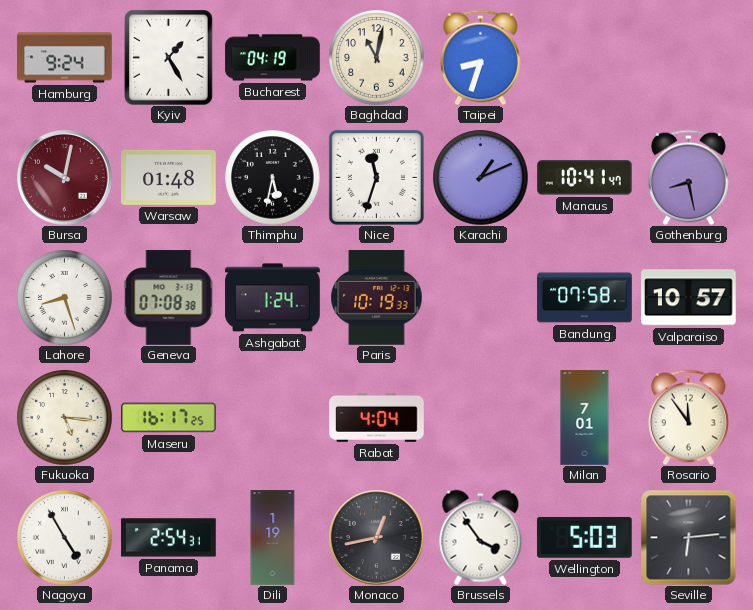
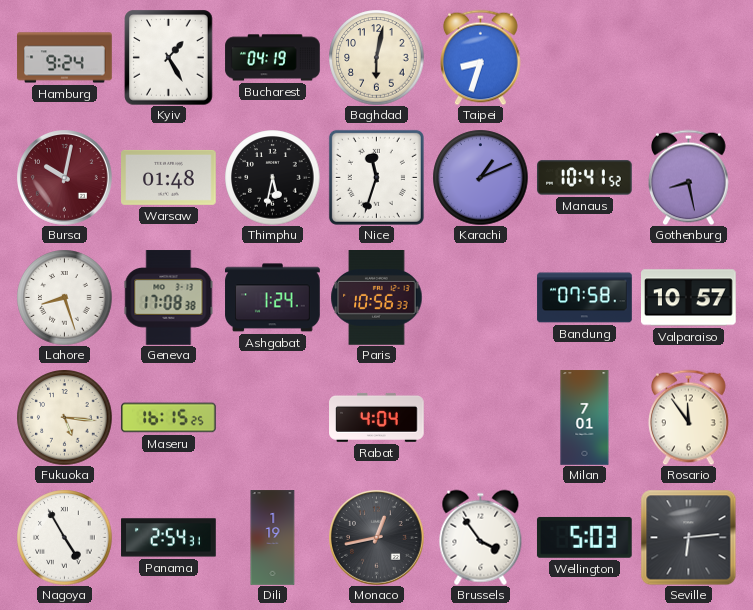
Baghdad: 11:02 -> 6:02
Manaus: 10:41:47 -> 10:41:52
Geneva: 07:08 -> 17:08
Paris: 10:19 -> 10:56
Maseru: 16:17 -> 16:15
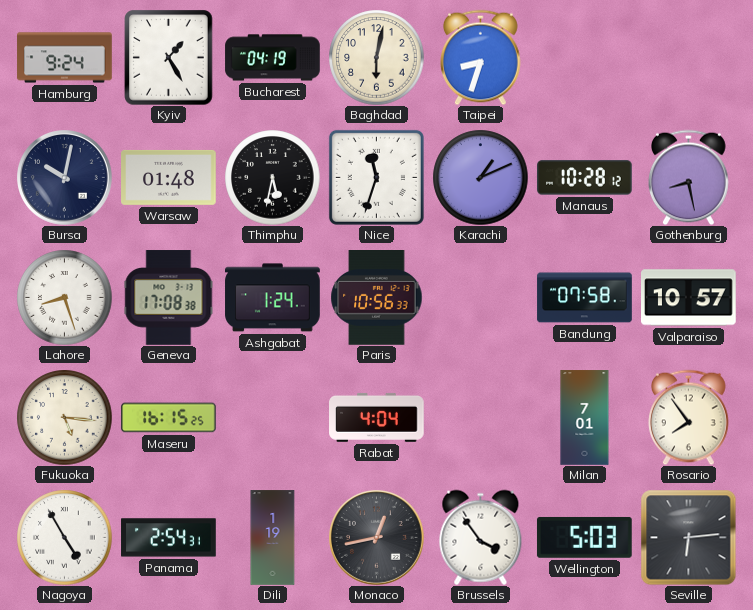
Bursa dial: burgundy -> navy
Manaus: 10:41 -> 10:28
Rosario: 11:54 -> 7:54
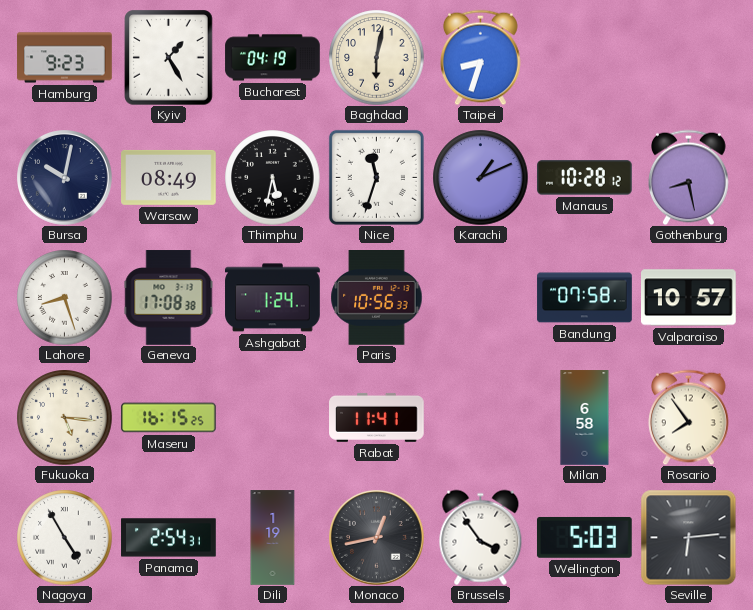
Hamburg: 9:24 -> 9:23
Warsaw: 01:48 -> 08:49
Rabat: 4:04 -> 11:41
Milan: 7:01 -> 6:58
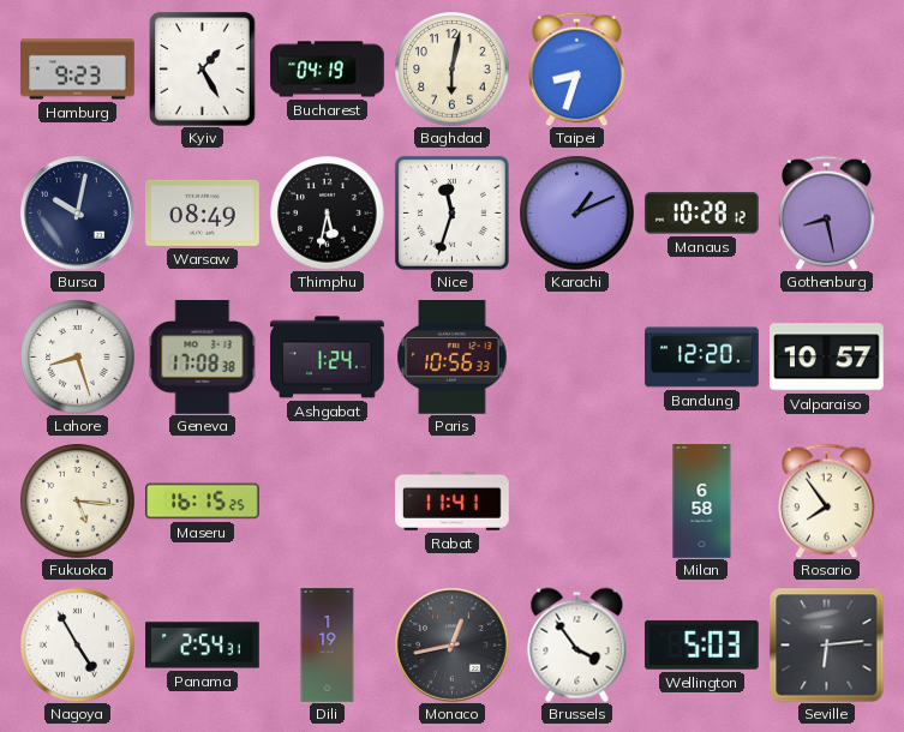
Bandung: 07:58 -> 12:20
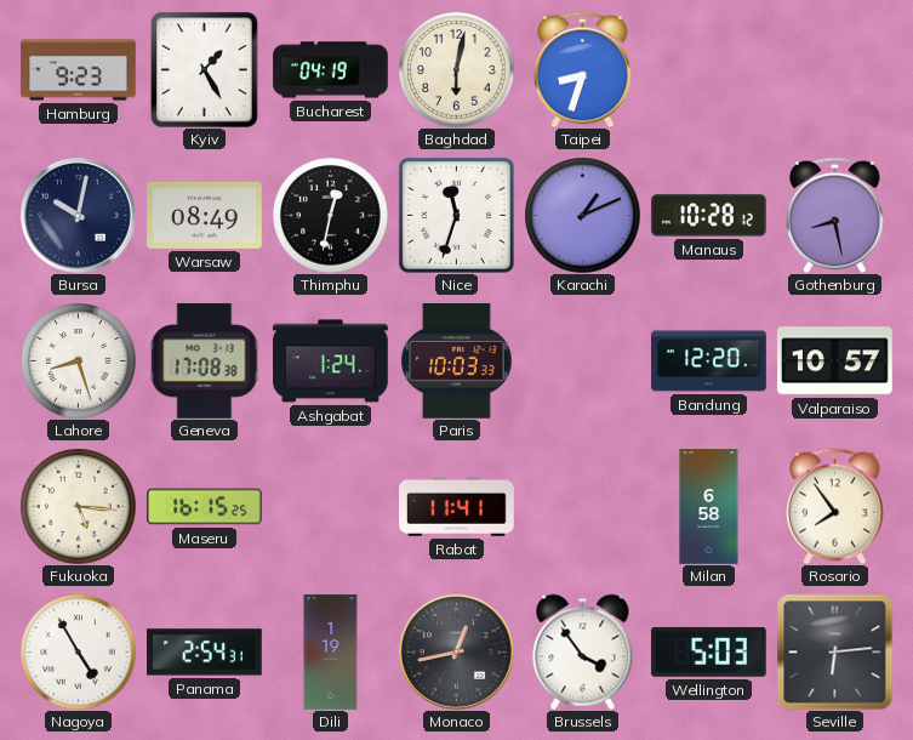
Thimphu: 5:32 -> 12:32
Paris: 10:56 -> 10:03
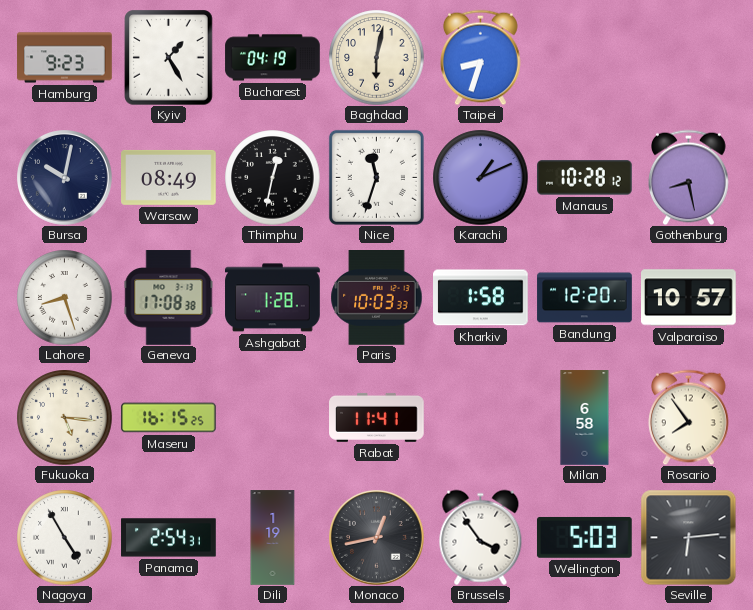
Ashgabat: 1:24 -> 1:28
Kharkiv: none -> 1:58
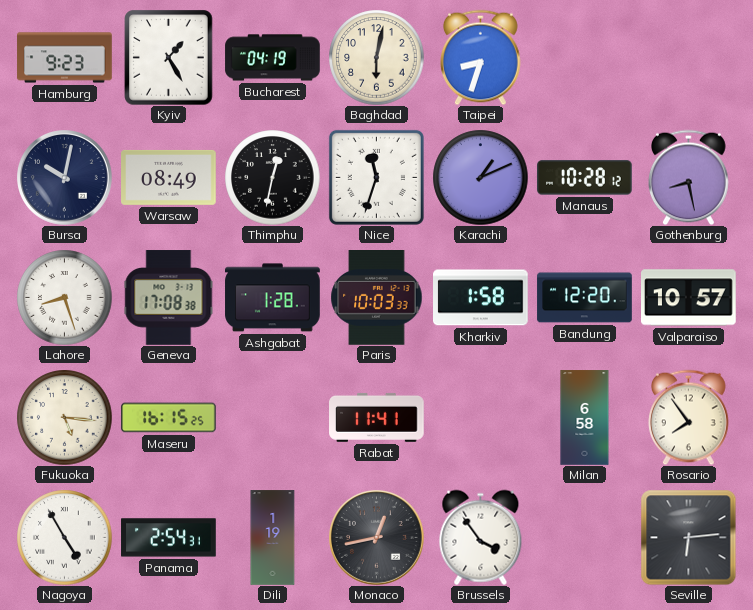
Wellington: 5:03 -> none
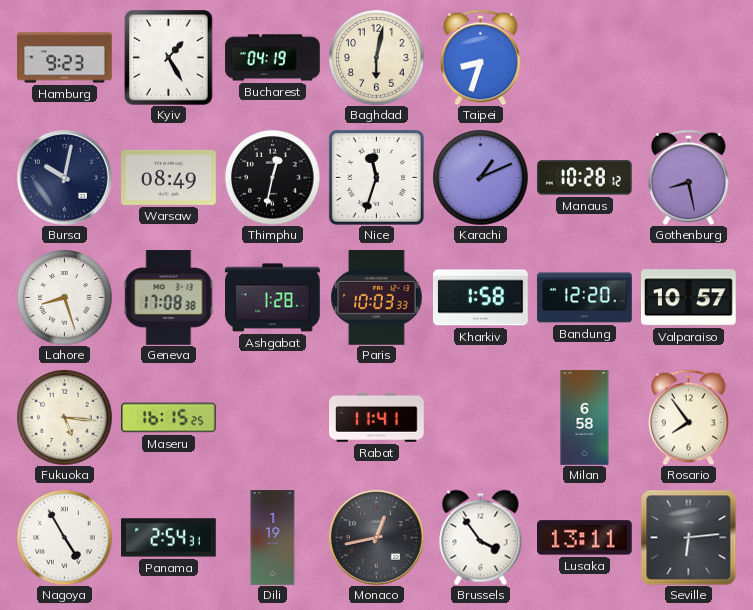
Lusaka: none -> 13:11
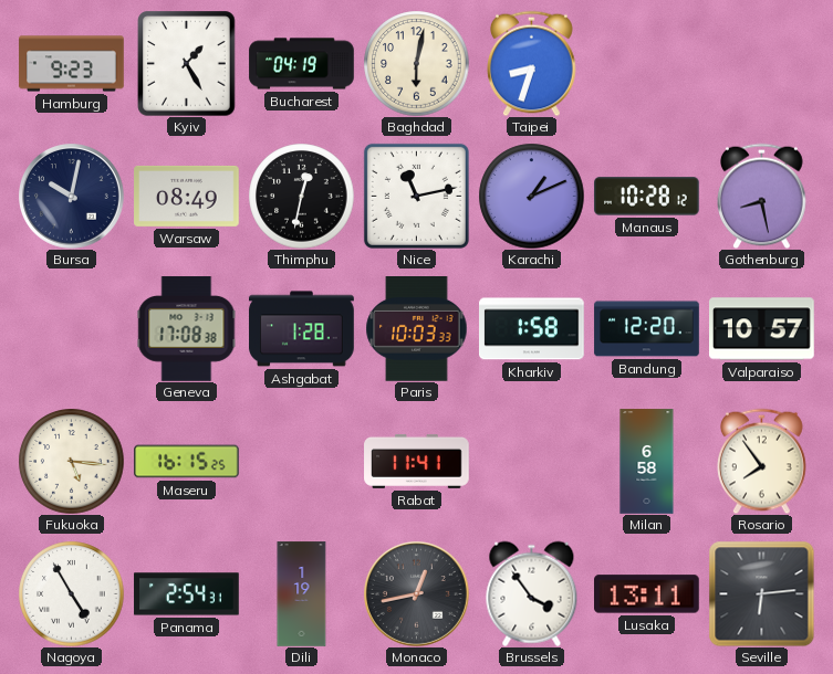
Nice: 11:33 -> 11:13
Lahore: 8:27 -> none
